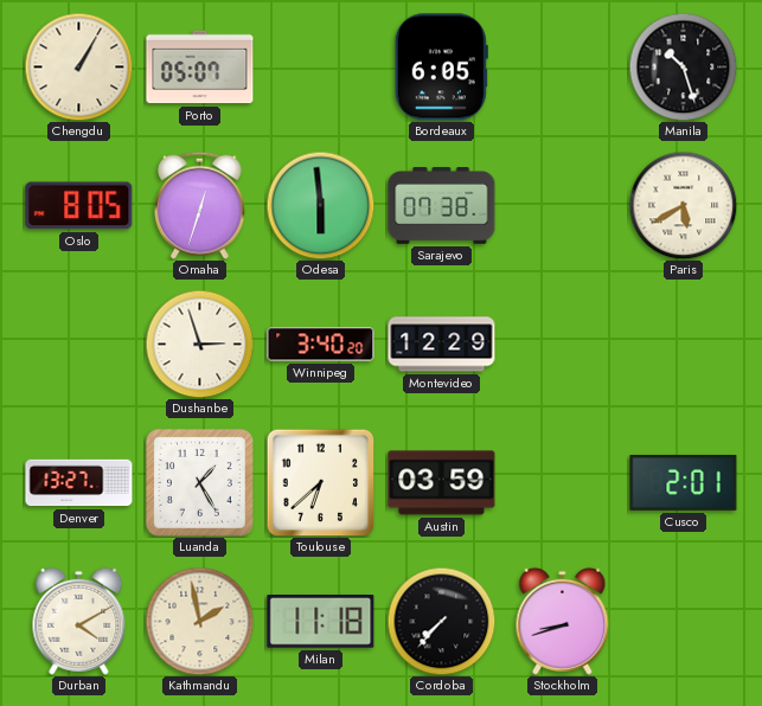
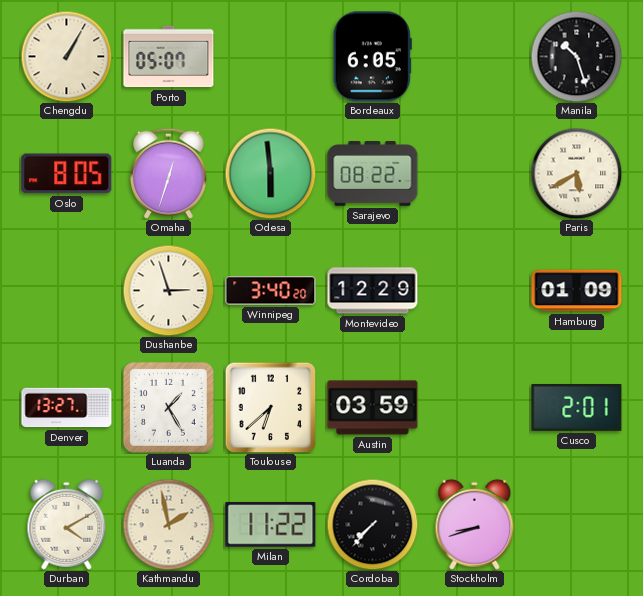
Sarajevo: 07:38 -> 08:22
Hamburg: none -> 01:09
Milan: 11:18 -> 11:22
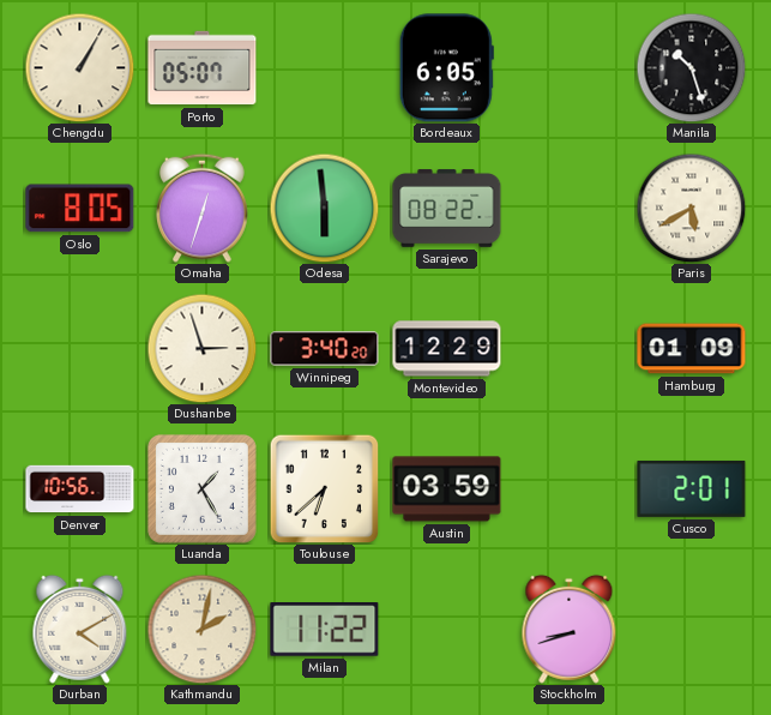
Denver: 13:27 -> 10:56
Kathmandu: 1:58 -> 2:02
Cordoba: 7:37 -> none
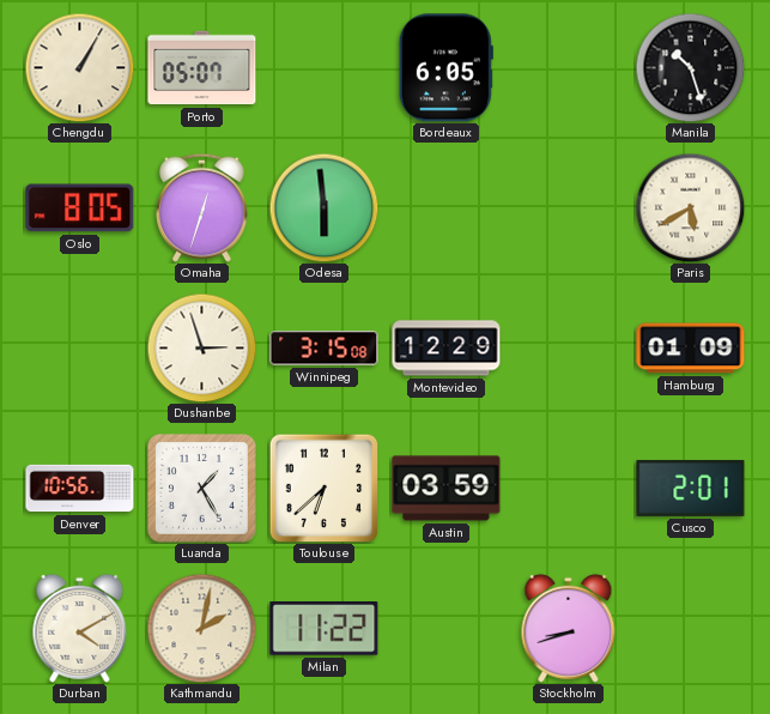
Sarajevo: 08:22 -> none
Winnipeg: 3:40 -> 3:15
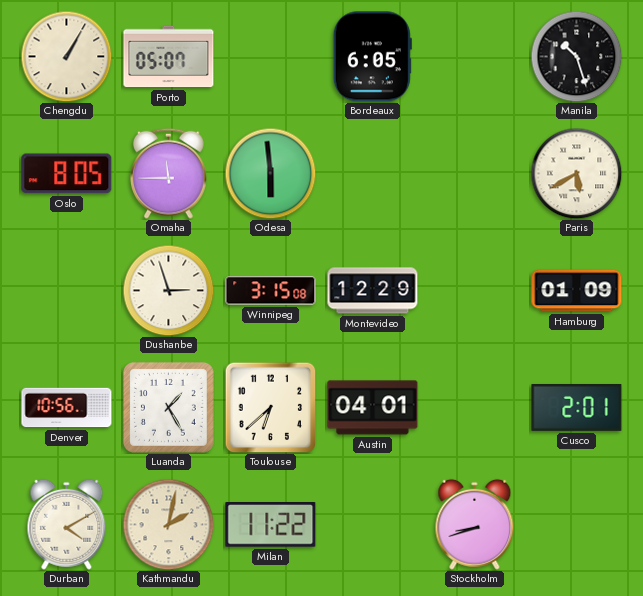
Omaha: 12:33 -> 11:45
Austin: 03:59 -> 04:01
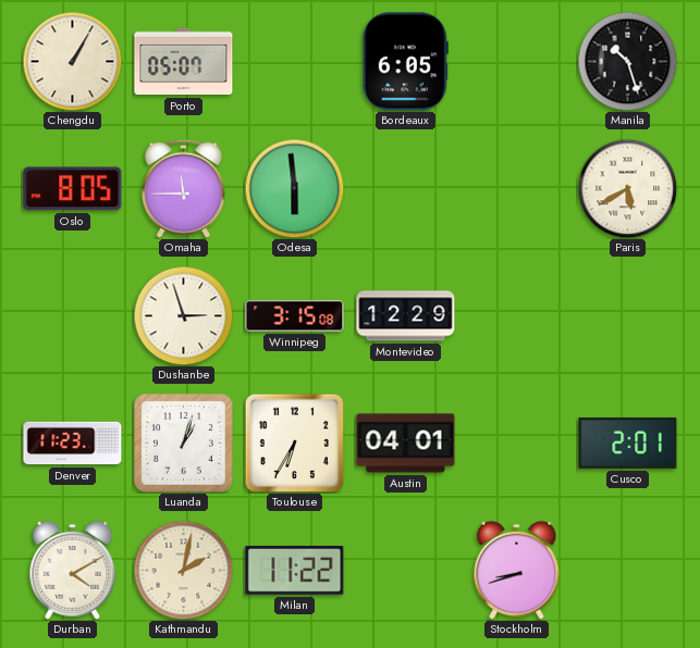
Hamburg: 01:09 -> none
Denver: 10:56 -> 11:23
Luanda: 1:25 -> 1:03
Toulouse: 6:38 -> 6:35
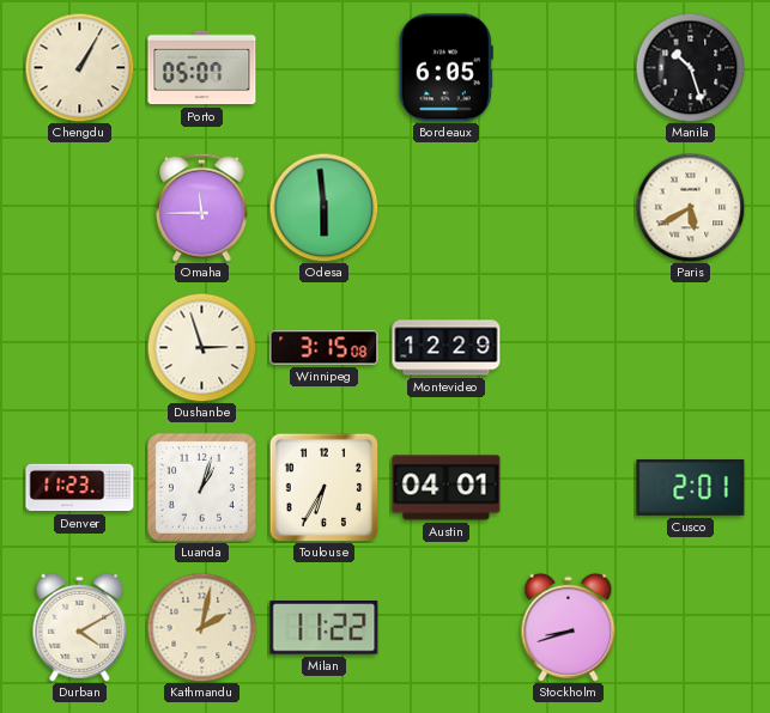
Oslo: 8:05 -> none
